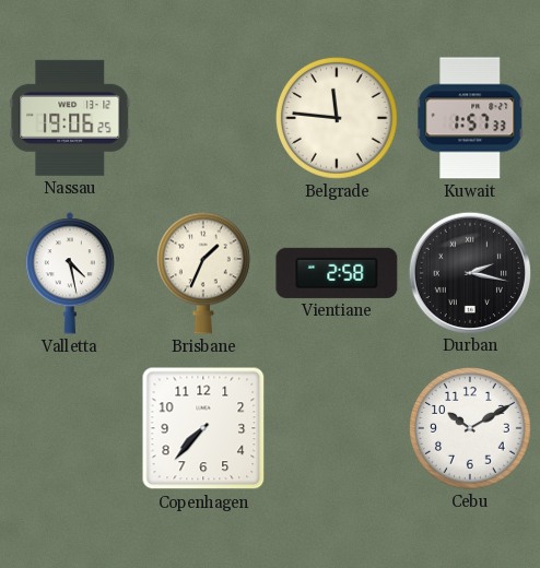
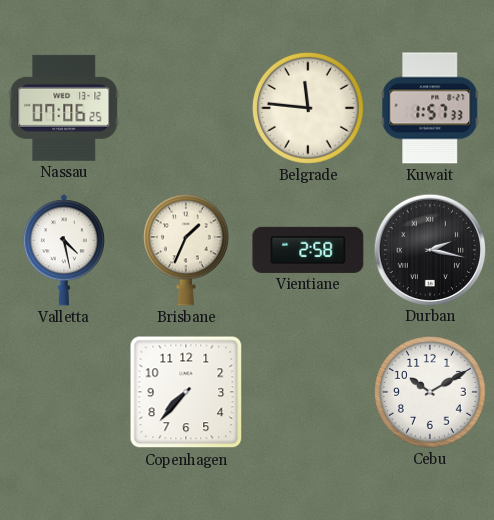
Nassau: 19:06 -> 07:06
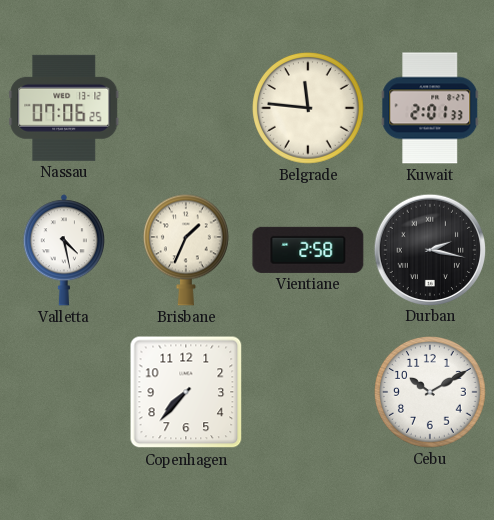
Kuwait: 1:57 -> 2:01
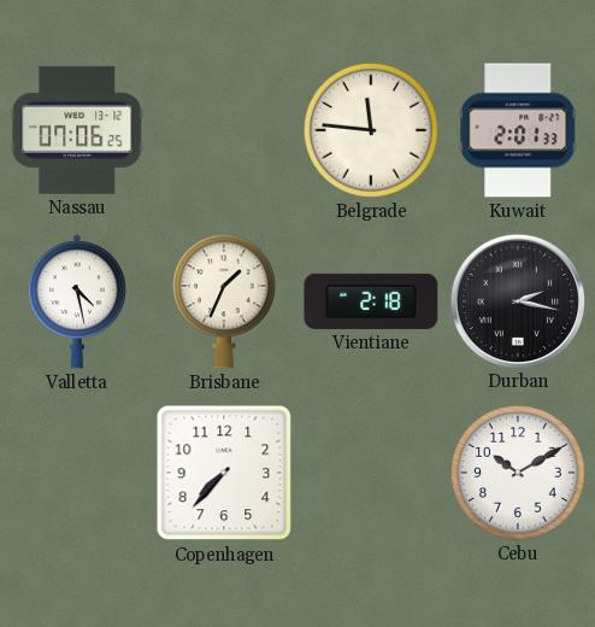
Vientiane: 2:58 -> 2:18
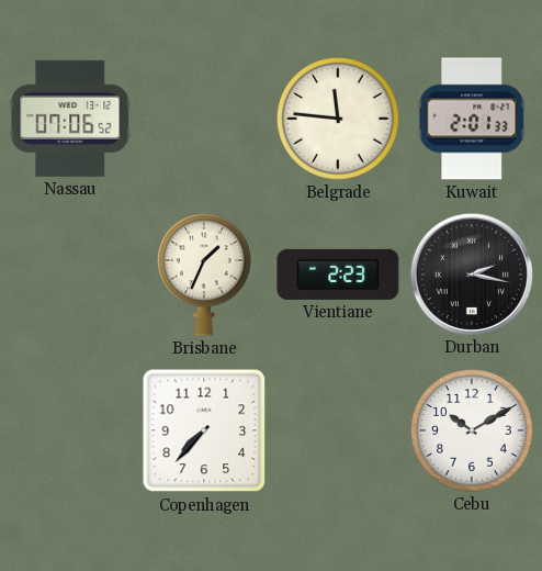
Nassau: 07:06:25 -> 07:06:52
Valletta: 4:28 -> none
Vientiane: 2:18 -> 2:23
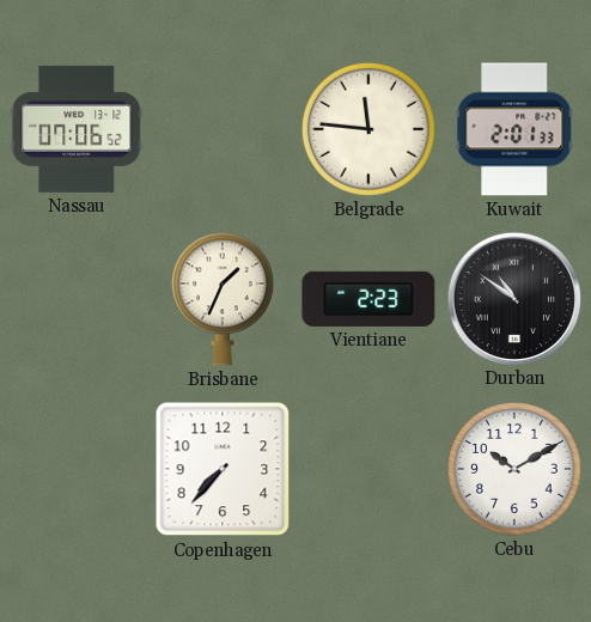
Durban: 2:17 -> 10:51
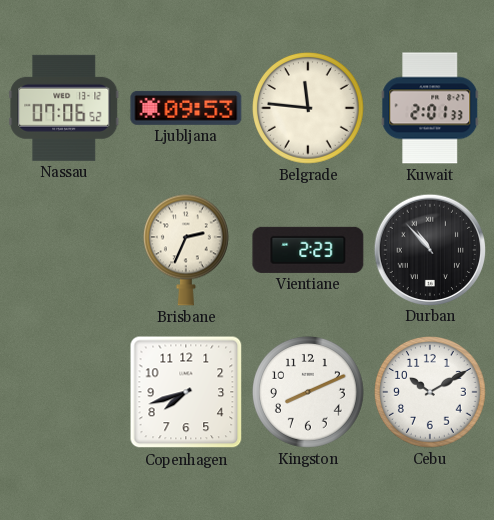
Ljubljana: none -> 09:53
Brisbane: 1:34 -> 2:34
Durban: 10:51 -> 10:53
Copenhagen: 7:37 -> 7:42
Kingston: none -> 8:11
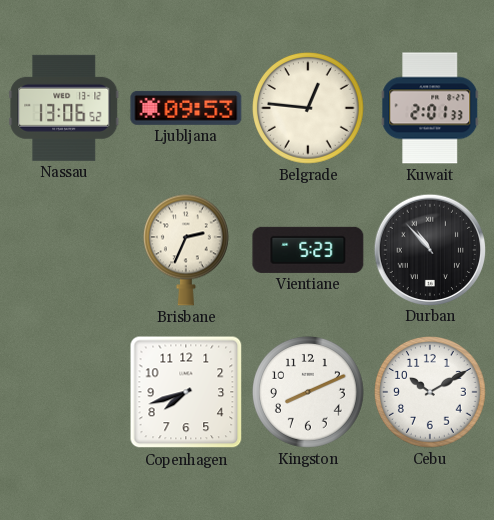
Nassau: 07:06 -> 13:06
Belgrade: 11:46 -> 12:46
Vientiane: 2:23 -> 5:23
